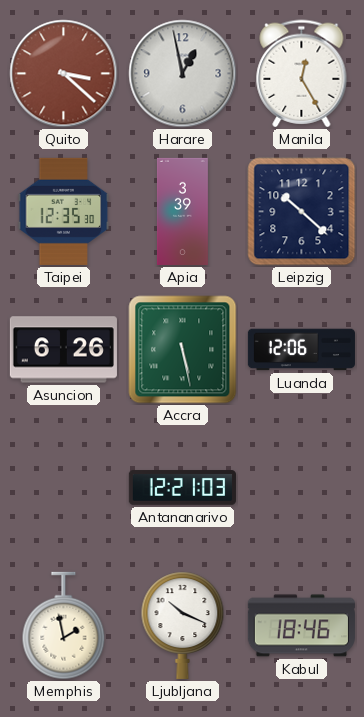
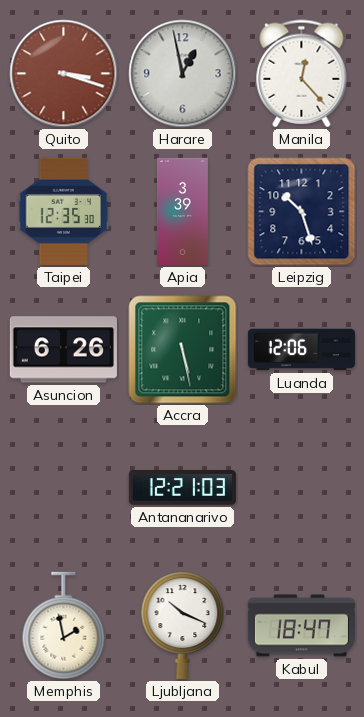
Quito: 3:22 -> 3:18
Manila: 12:25 -> 12:23
Leipzig: 10:22 -> 10:27
Kabul: 18:46 -> 18:47
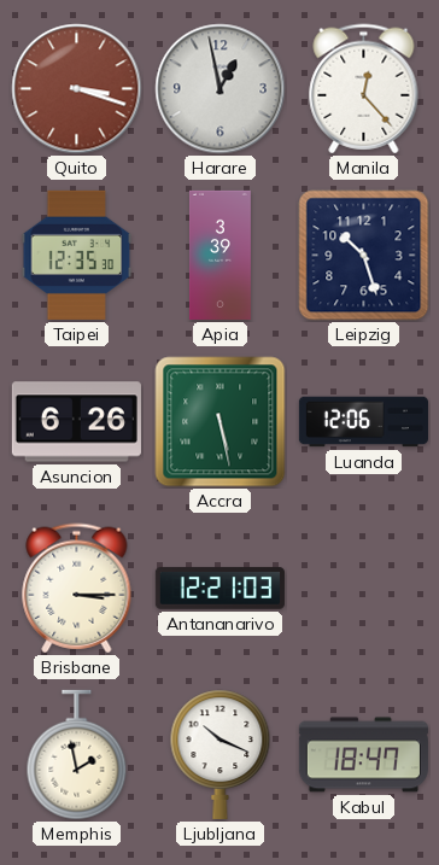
Brisbane: none -> 3:15
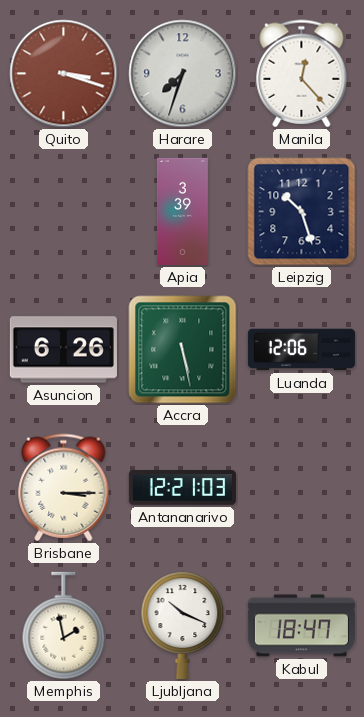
Harare: 12:58 -> 7:33
Taipei: 12:35 -> none
